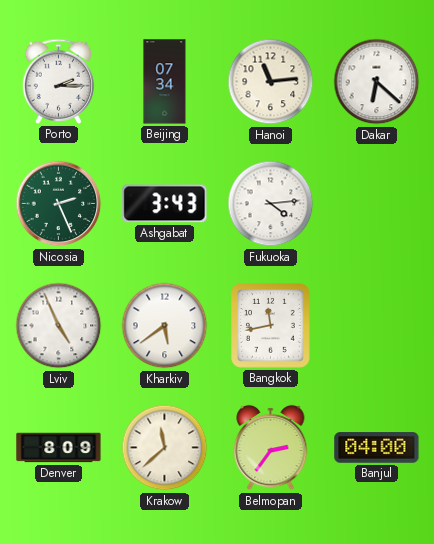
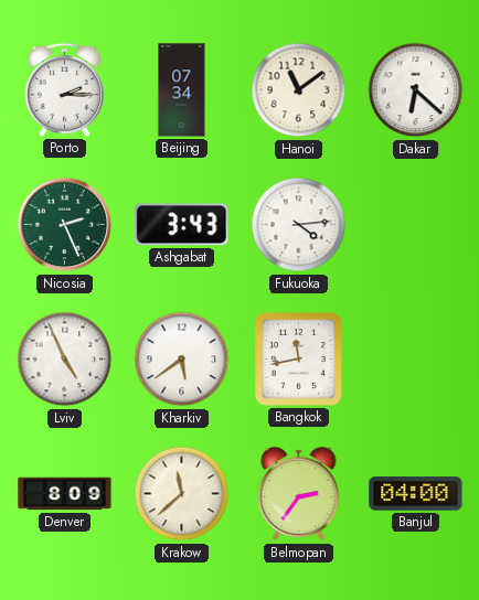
Hanoi: 11:14 -> 11:09
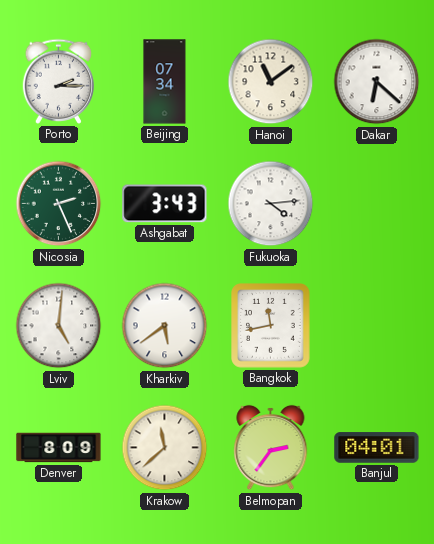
Lviv: 4:56 -> 5:01
Banjul: 04:00 -> 04:01
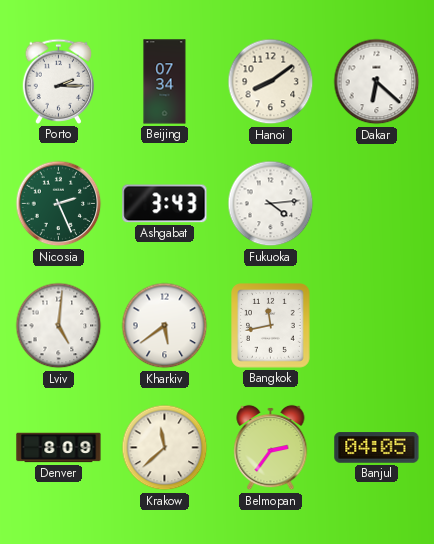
Hanoi: 11:09 -> 8:09
Banjul: 04:01 -> 04:05
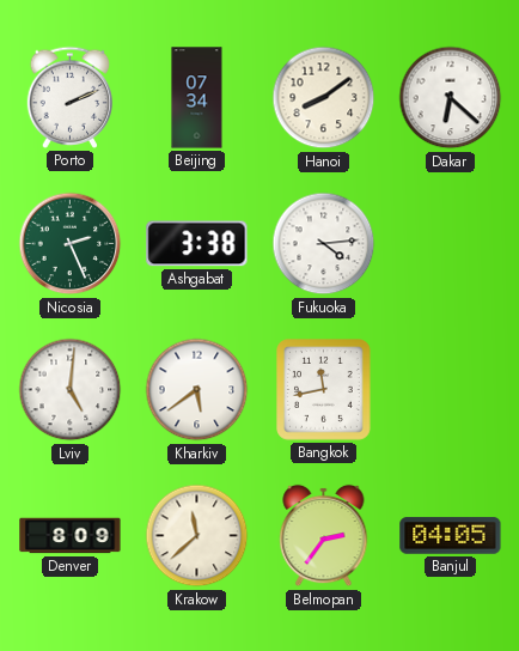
Porto: 2:15 -> 2:11
Ashgabat: 3:43 -> 3:38
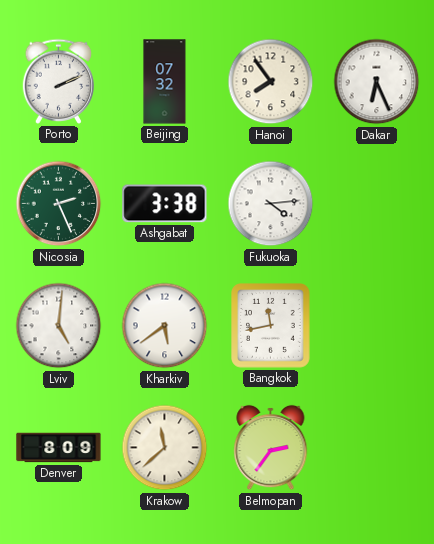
Beijing: 07:34 -> 07:32
Hanoi: 8:09 -> 7:54
Dakar: 6:22 -> 6:26
Banjul: 04:05 -> none
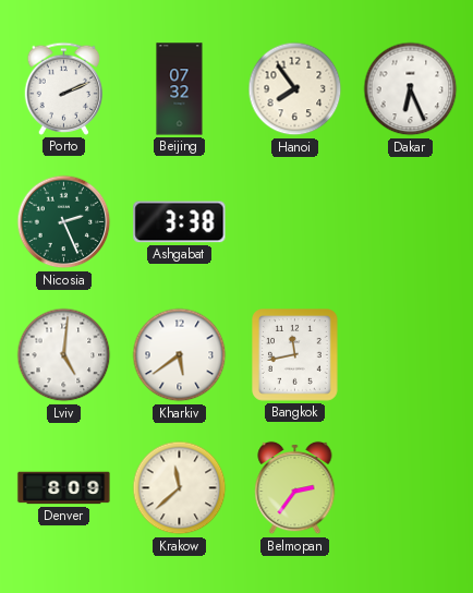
Fukuoka: 4:14 -> none
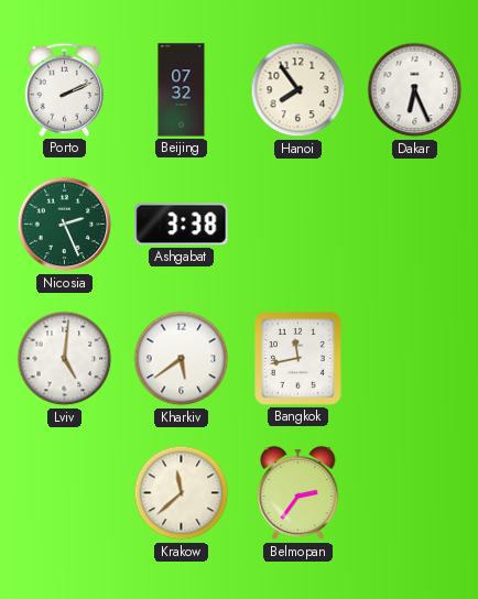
Denver: 8:09 -> none
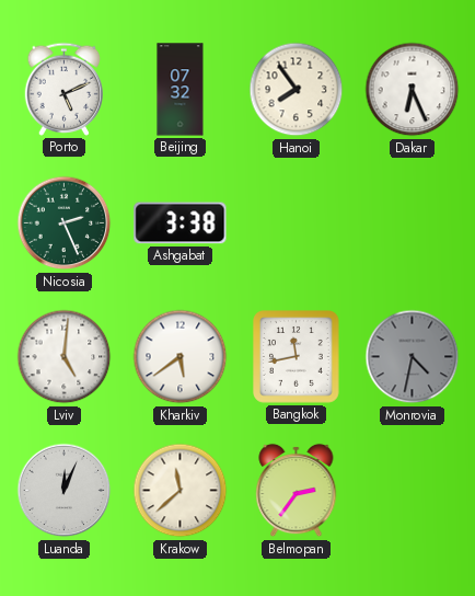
Porto: 2:11 -> 5:11
Monrovia: none -> 4:32
Luanda: none -> 12:04
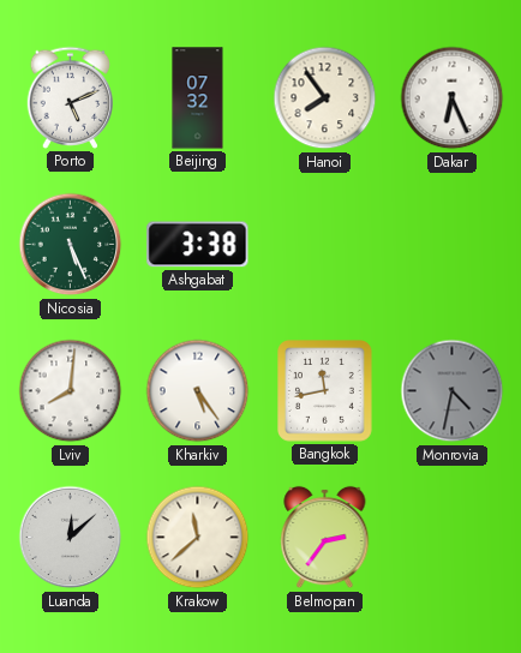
Nicosia: 2:26 -> 5:26
Lviv: 5:01 -> 8:01
Kharkiv: 5:39 -> 5:24
Luanda: 12:04 -> 12:08
